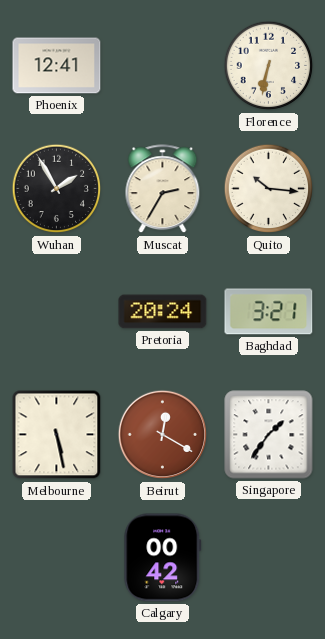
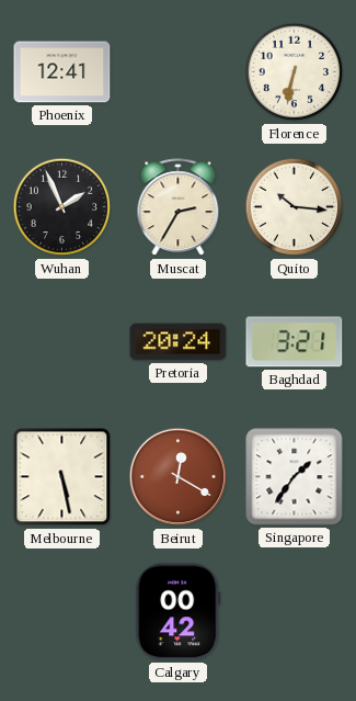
Wuhan: 1:55 -> 1:56
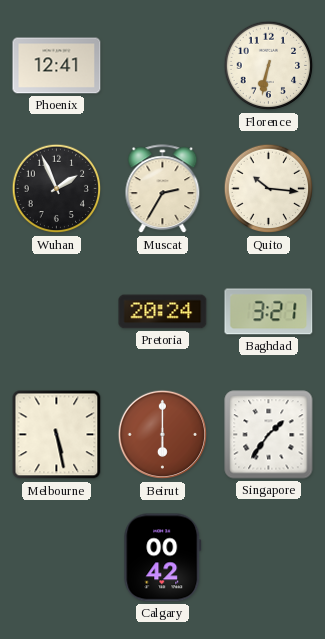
Beirut: 12:20 -> 6:00
